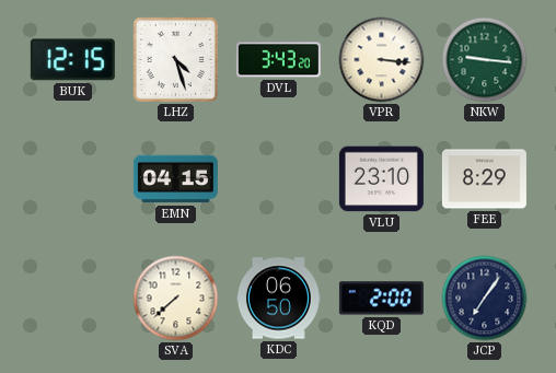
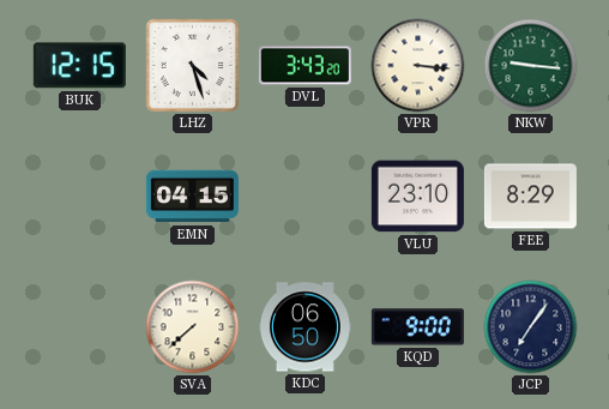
KQD: 2:00 -> 9:00
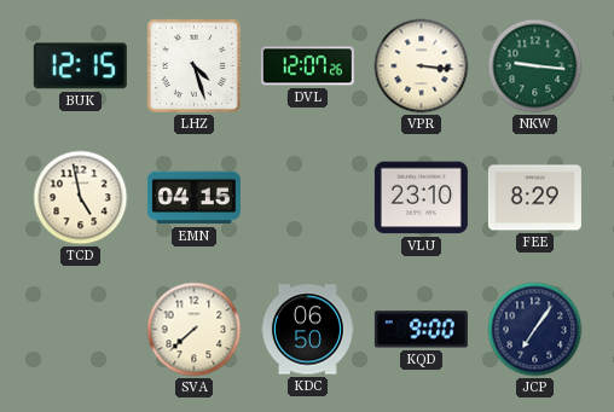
DVL: 3:43 -> 12:07
TCD: none -> 4:58
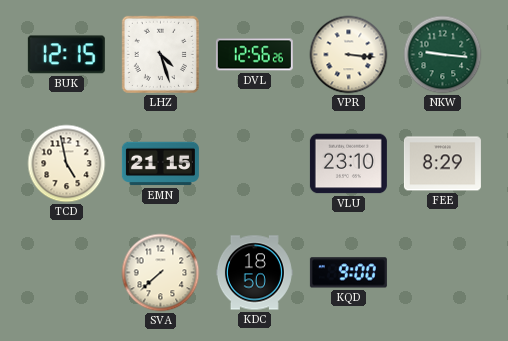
DVL: 12:07 -> 12:56
EMN: 04:15 -> 21:15
KDC: 06:50 -> 18:50
JCP: 7:06 -> none
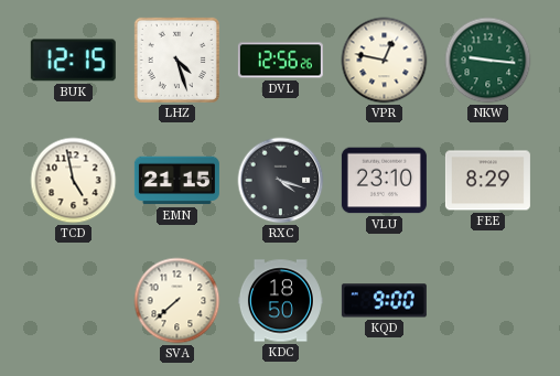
VPR: 3:16 -> 12:47
RXC: none -> 4:18
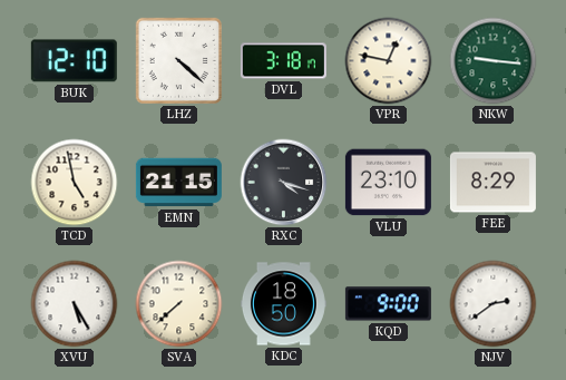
BUK: 12:15 -> 12:10
LHZ: 4:27 -> 4:22
DVL: 12:56 -> 3:18
XVU: none -> 5:25
NJV: none -> 2:39
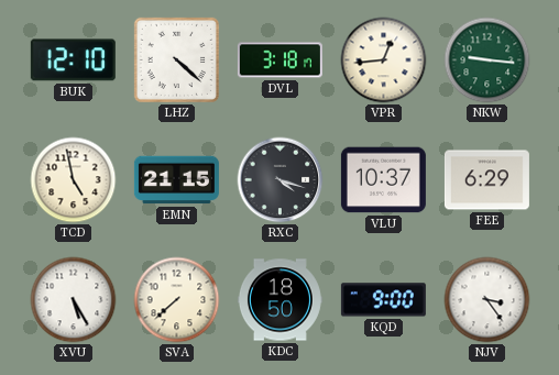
VPR: 12:47 -> 12:44
VLU: 23:10 -> 10:37
FEE: 8:29 -> 6:29
NJV: 2:39 -> 3:24
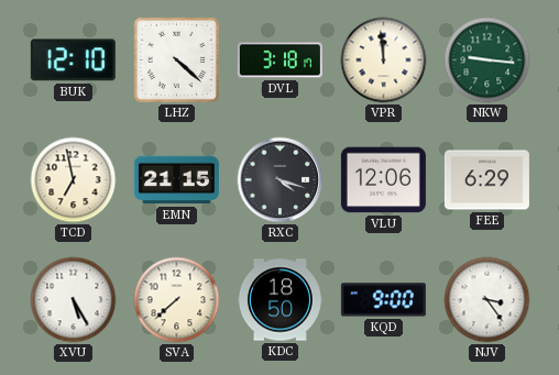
VPR: 12:44 -> 11:59
TCD: 4:58 -> 6:58
VLU: 10:37 -> 12:06
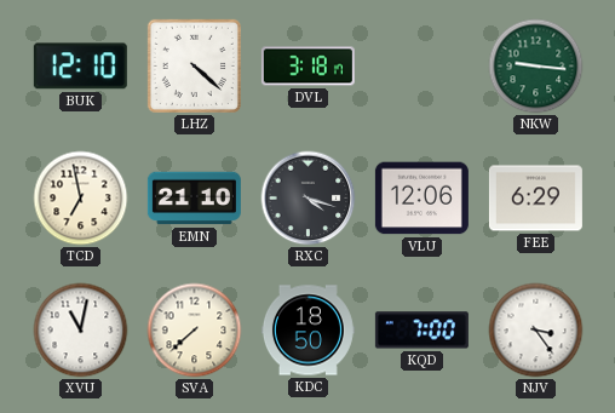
VPR: 11:59 -> none
EMN: 21:15 -> 21:10
XVU: 5:25 -> 11:02
KQD: 9:00 -> 7:00
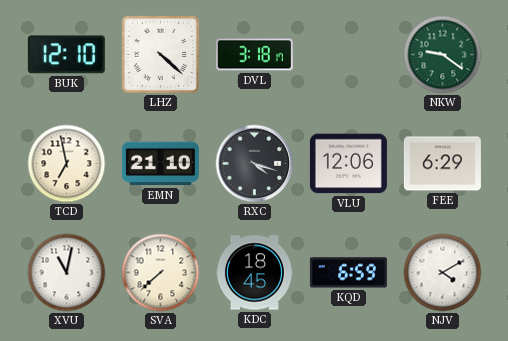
NKW: 9:16 -> 9:21
KDC: 18:50 -> 18:45
KQD: 7:00 -> 6:59
NJV: 3:24 -> 4:10
